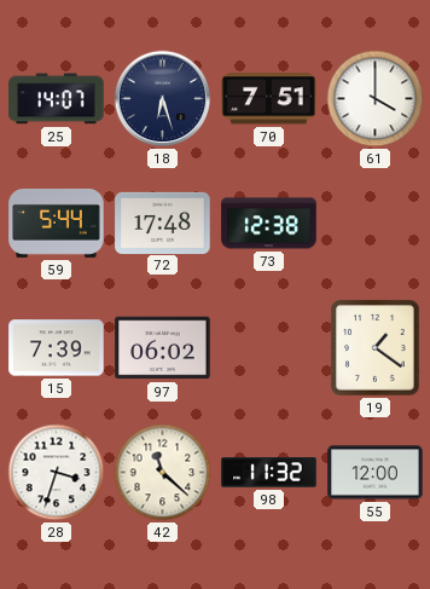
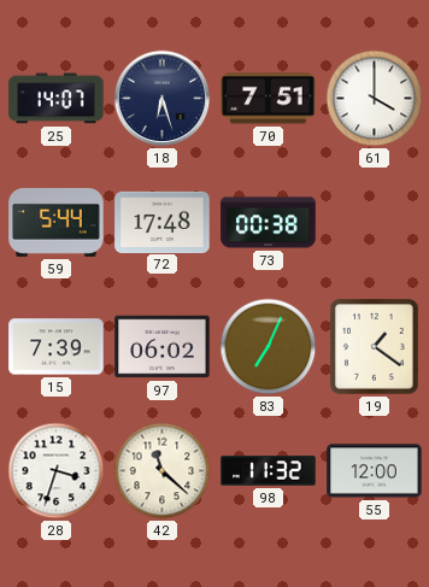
73: 12:38 -> 00:38
83: none -> 7:04
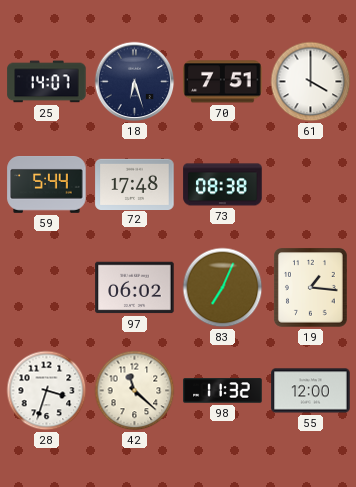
73: 00:38 -> 08:38
15: 7:39 -> none
19: 1:21 -> 1:16
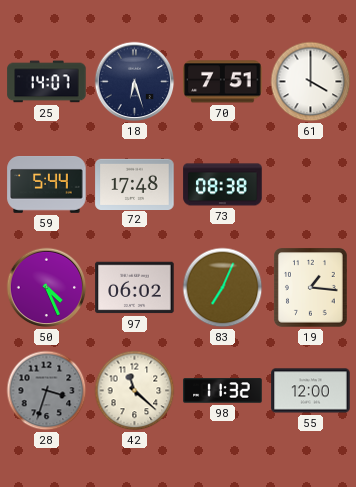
50: none -> 4:26
28 dial: white -> grey
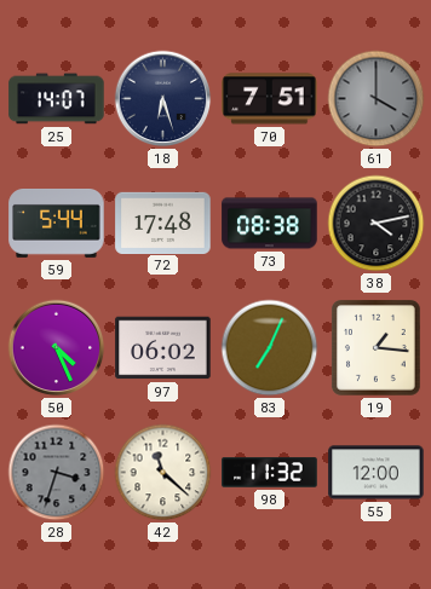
61 dial: white -> grey
38: none -> 4:13
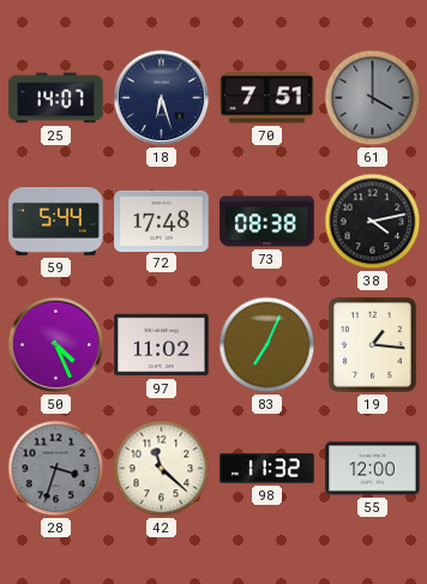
97: 06:02 -> 11:02
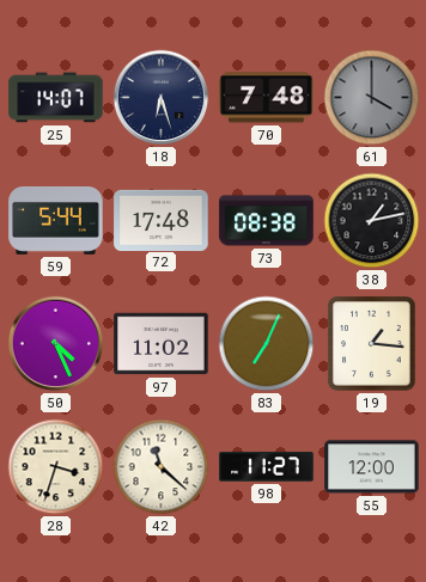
70: 7:51 -> 7:48
38: 4:13 -> 1:13
28 dial: grey -> cream
98: 11:32 -> 11:27
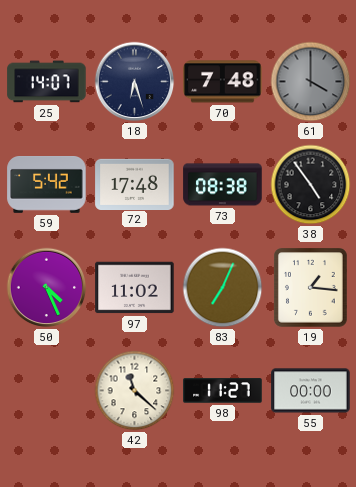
59: 5:44 -> 5:42
38: 1:13 -> 4:54
28: 3:33 -> none
55: 12:00 -> 00:00
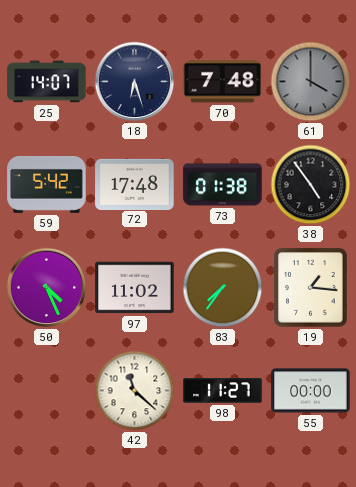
73: 08:38 -> 01:38
83: 7:04 -> 7:36
